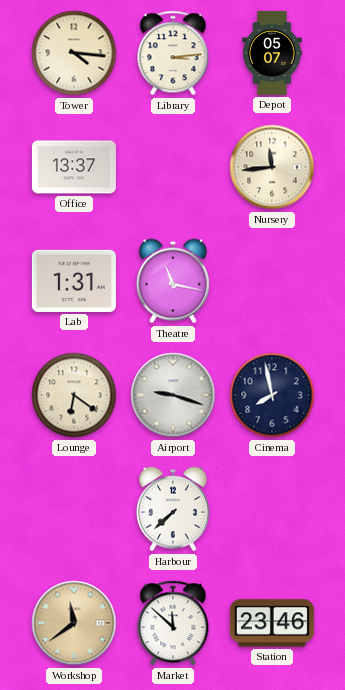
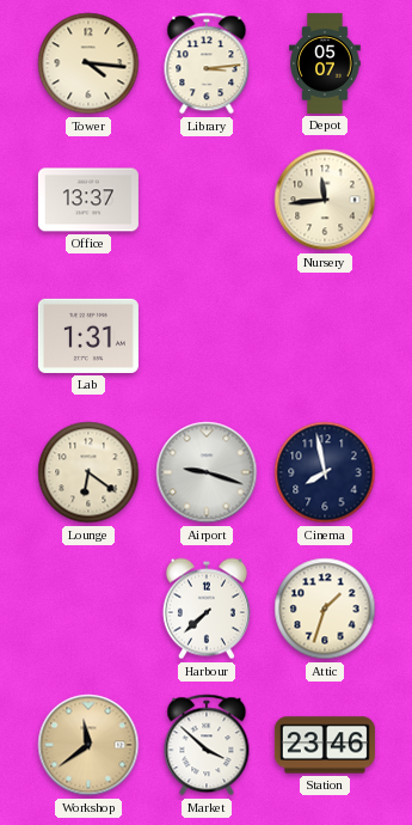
Theatre: 11:17 -> none
Attic: none -> 1:33
Market: 11:52 -> 3:52
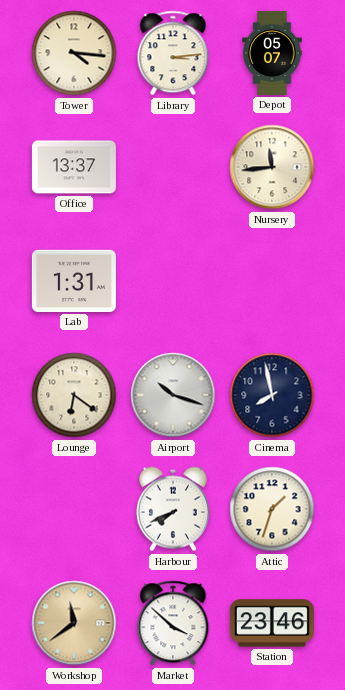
Airport: 9:18 -> 10:18
Harbour: 7:38 -> 7:41
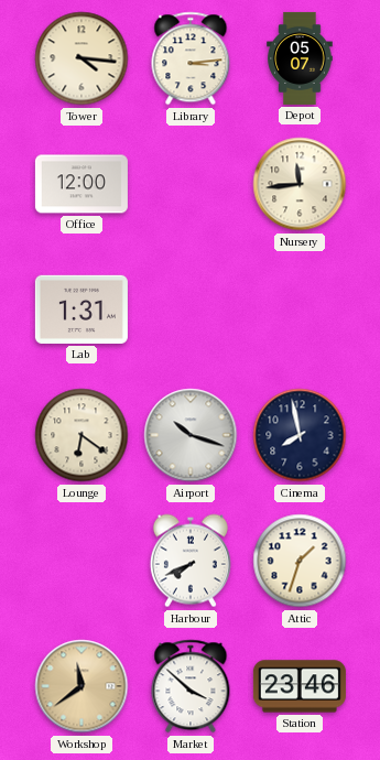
Office: 13:37 -> 12:00
